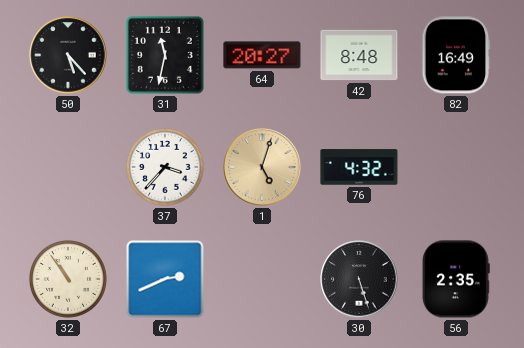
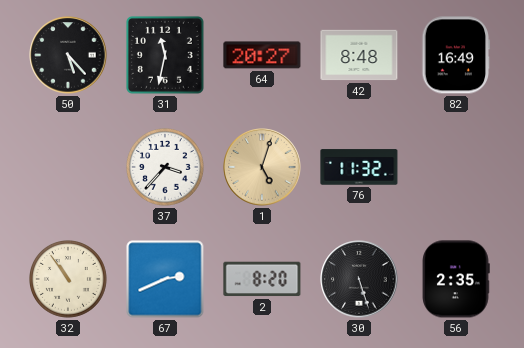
76: 4:32 -> 11:32
2: none -> 8:20
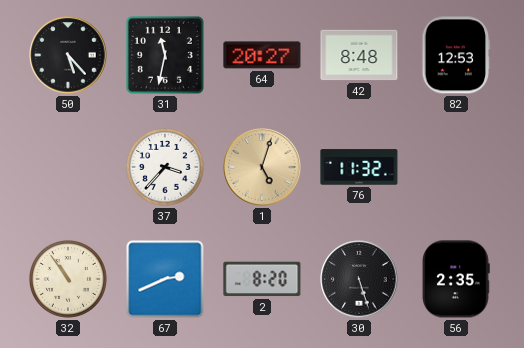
82: 16:49 -> 12:53
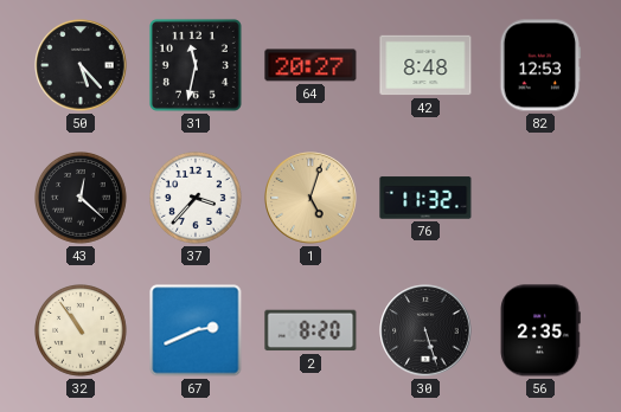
43: none -> 12:22
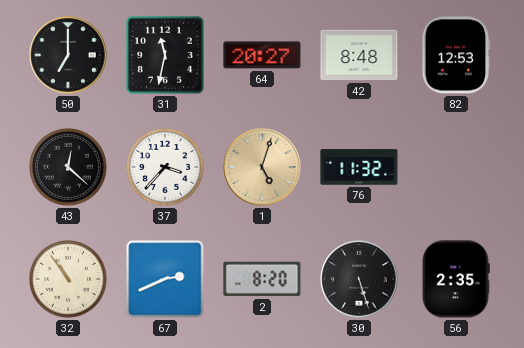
50: 5:23 -> 7:00
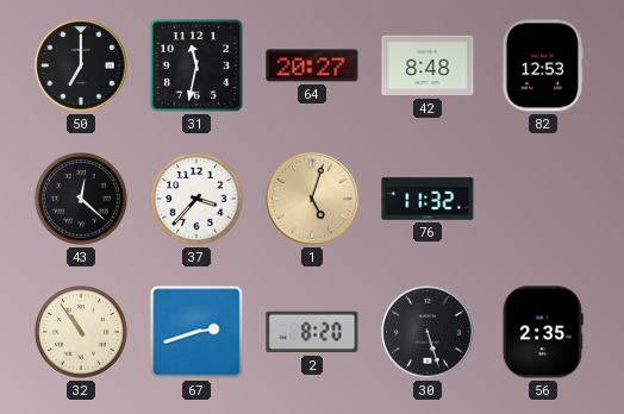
67: 2:41 -> 2:42
